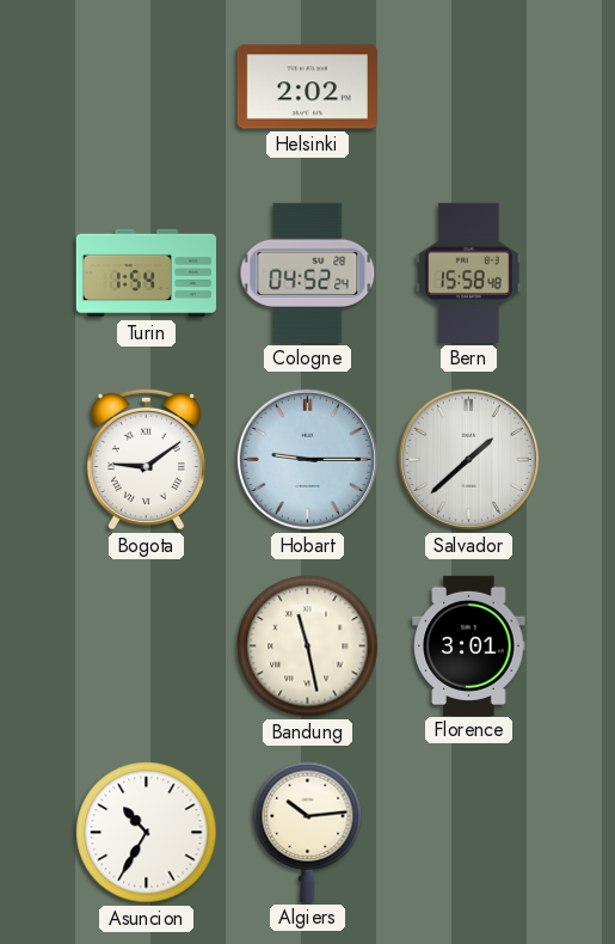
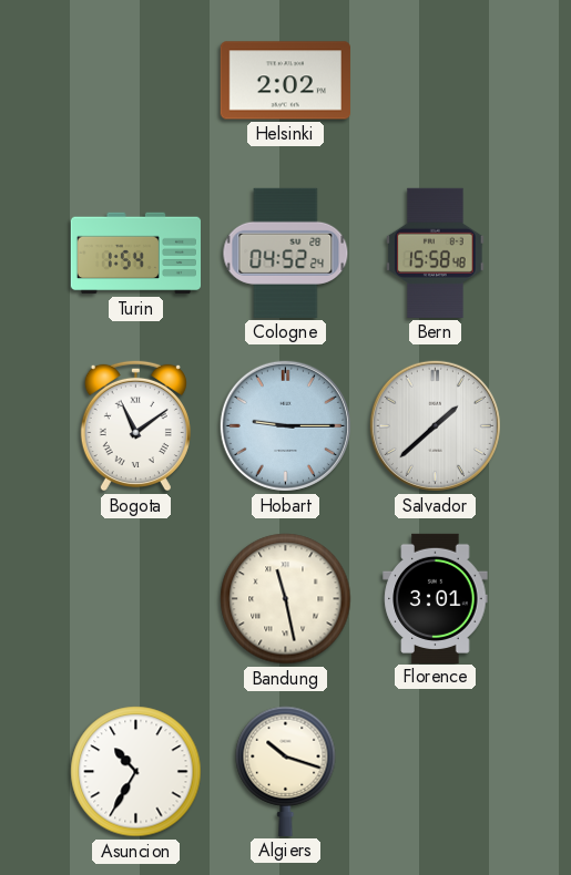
Bogota: 9:09 -> 11:09
Algiers: 10:14 -> 10:18
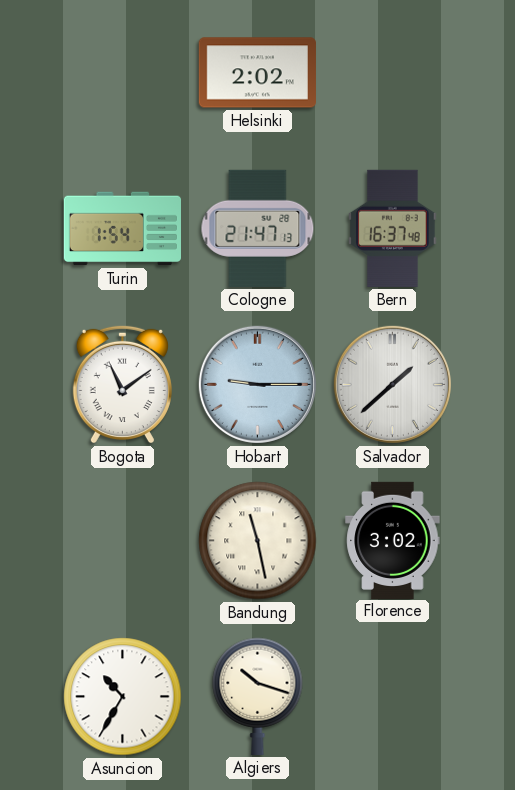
Cologne: 04:52 -> 21:47
Bern: 15:58 -> 16:37
Florence: 3:01 -> 3:02
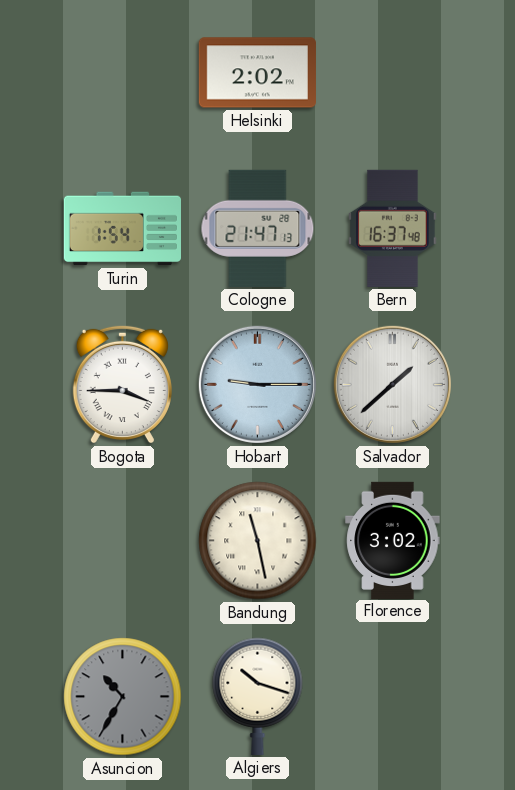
Bogota: 11:09 -> 3:45
Asuncion dial: white -> grey
